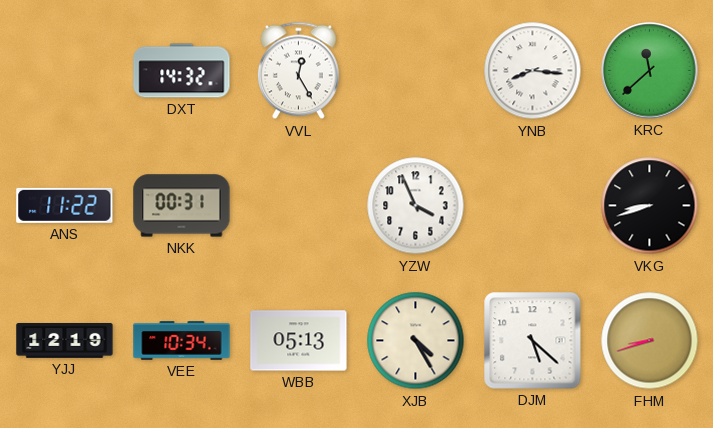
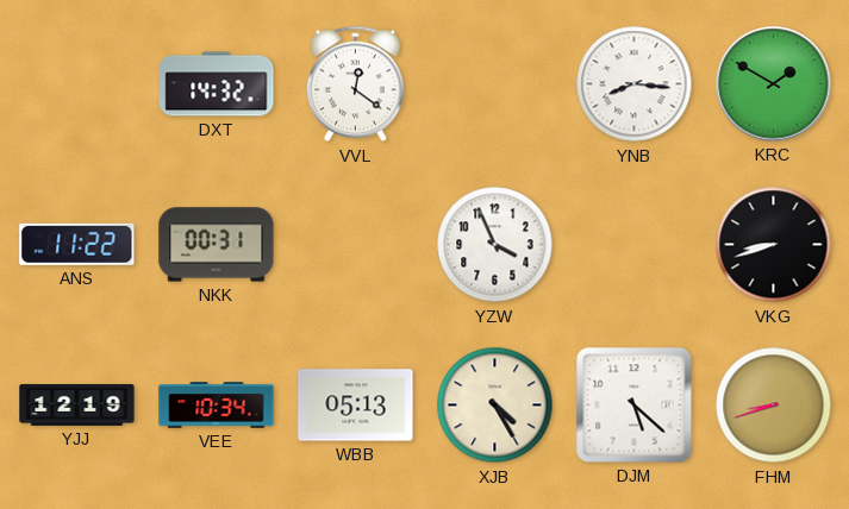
VVL: 12:25 -> 12:21
KRC: 11:38 -> 1:50
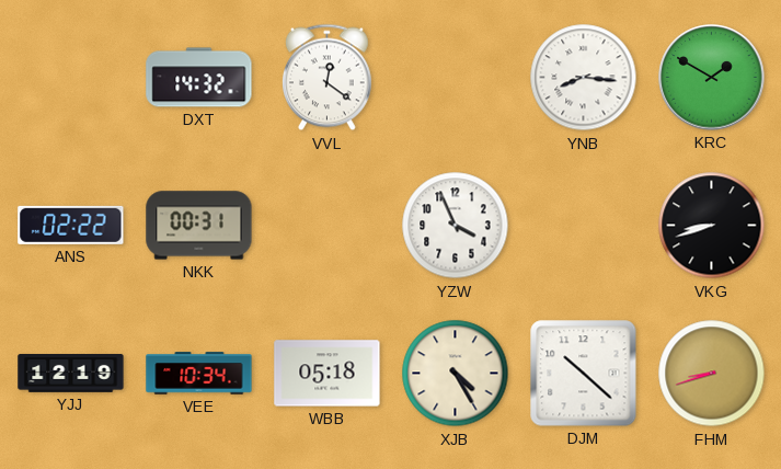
ANS: 11:22 -> 02:22
WBB: 05:13 -> 05:18
DJM: 5:22 -> 10:22
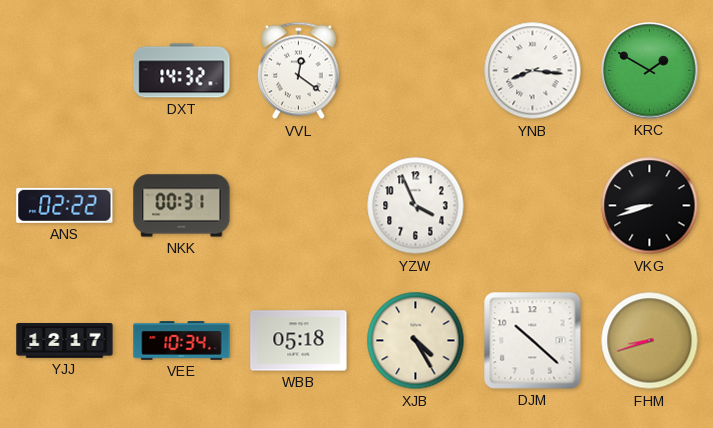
YJJ: 12:19 -> 12:17
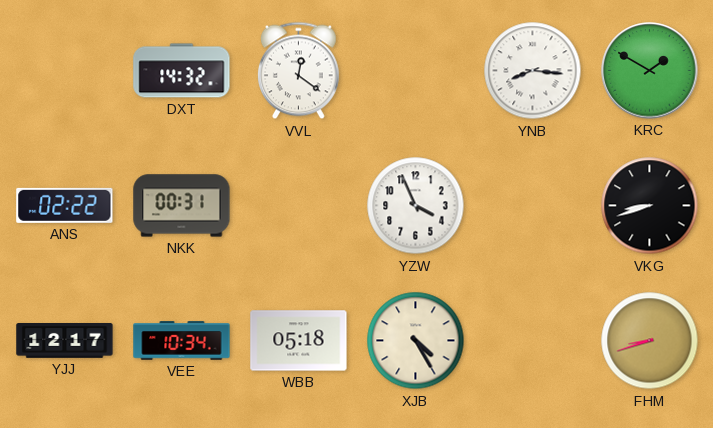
DJM: 10:22 -> none
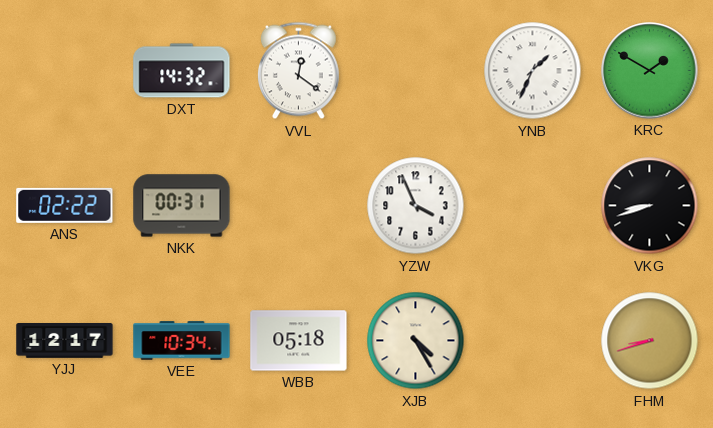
YNB: 8:16 -> 1:34
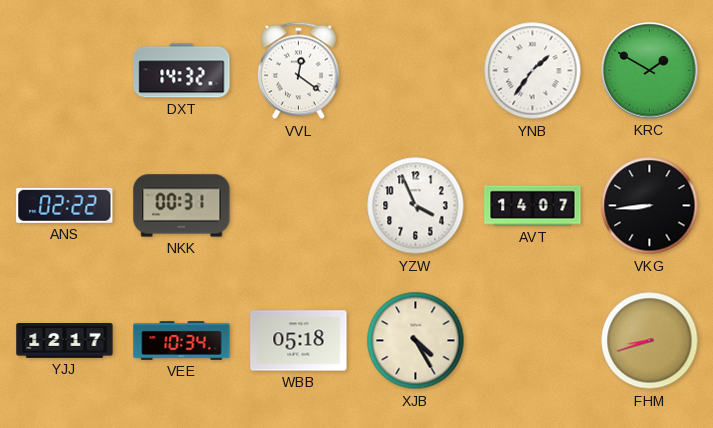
YNB: 1:34 -> 1:36
AVT: none -> 14:07
VKG: 8:42 -> 8:44
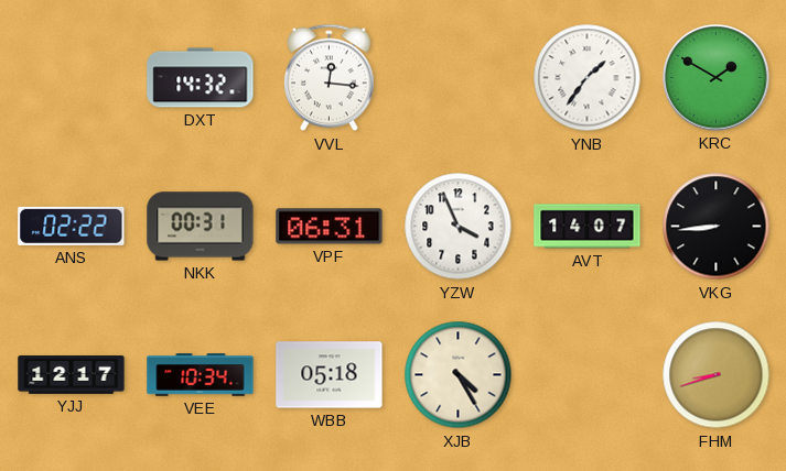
VVL: 12:21 -> 12:16
VPF: none -> 06:31
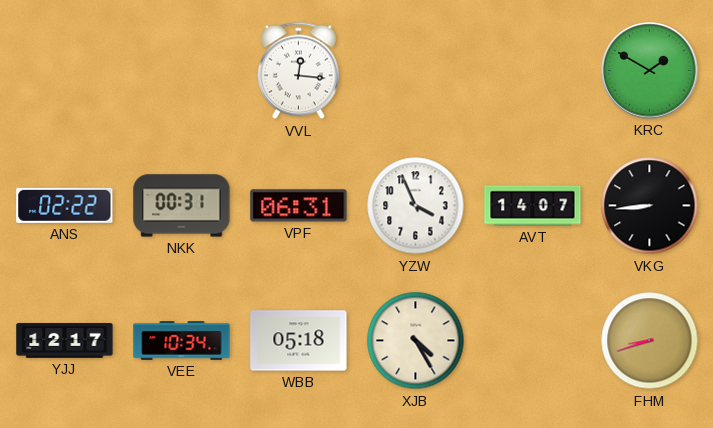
DXT: 14:32 -> none
YNB: 1:36 -> none
